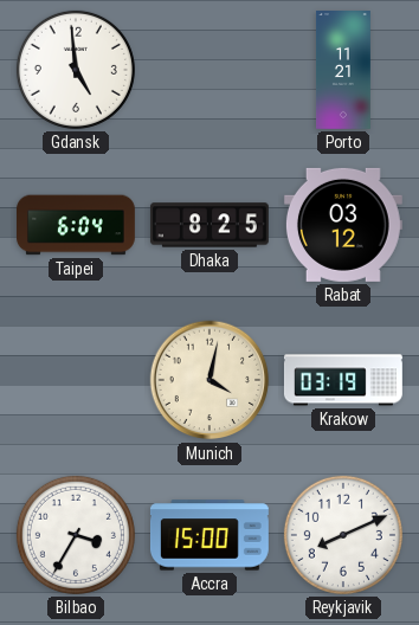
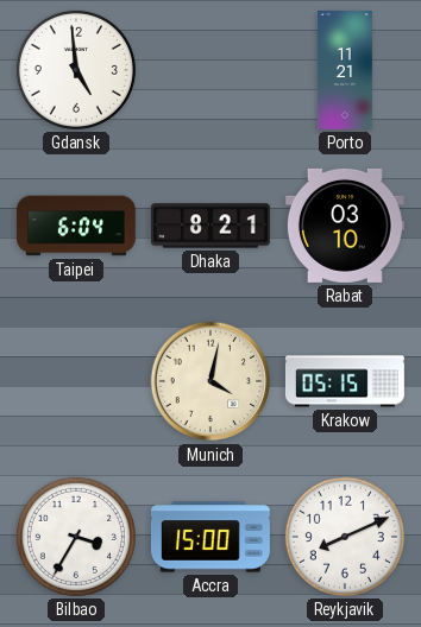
Dhaka: 8:25 -> 8:21
Rabat: 03:12 -> 03:10
Krakow: 03:19 -> 05:15
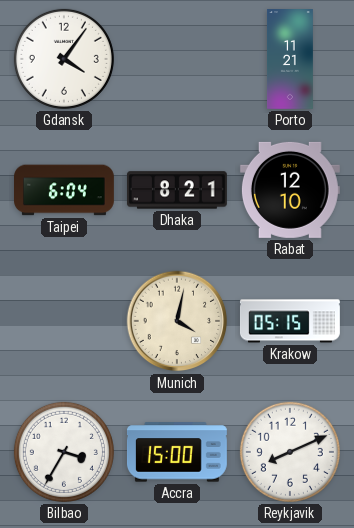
Gdansk: 4:59 -> 4:06
Rabat: 03:10 -> 12:10
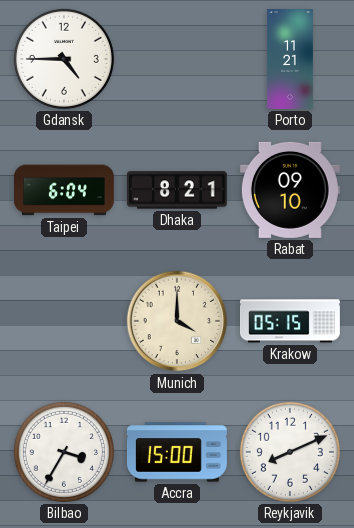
Gdansk: 4:06 -> 4:45
Rabat: 12:10 -> 09:10
Munich: 4:02 -> 4:00
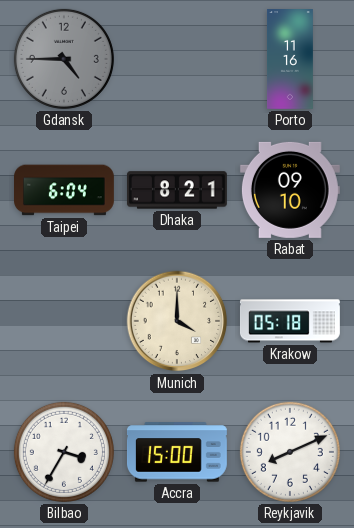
Gdansk dial: white -> grey
Porto: 11:21 -> 11:16
Krakow: 05:15 -> 05:18
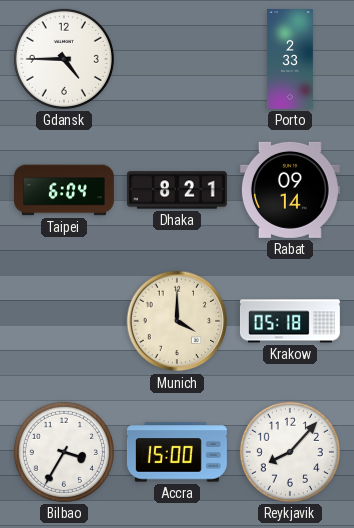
Gdansk dial: grey -> white
Porto: 11:16 -> 2:33
Rabat: 09:10 -> 09:14
Reykjavik: 8:11 -> 8:07
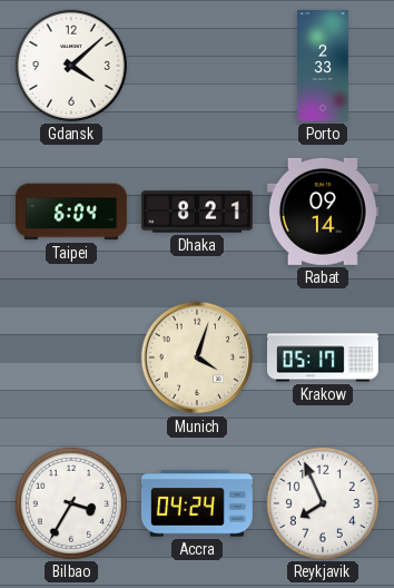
Gdansk: 4:45 -> 4:08
Munich: 4:00 -> 4:03
Krakow: 05:18 -> 05:17
Accra: 15:00 -> 04:24
Reykjavik: 8:07 -> 7:56
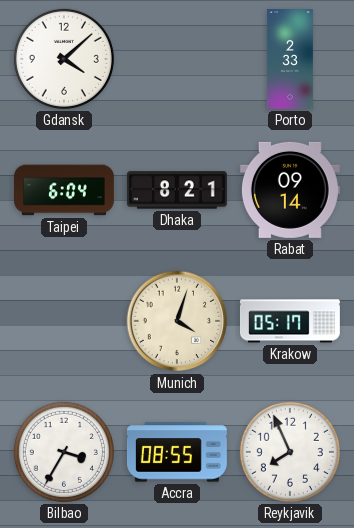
Accra: 04:24 -> 08:55
